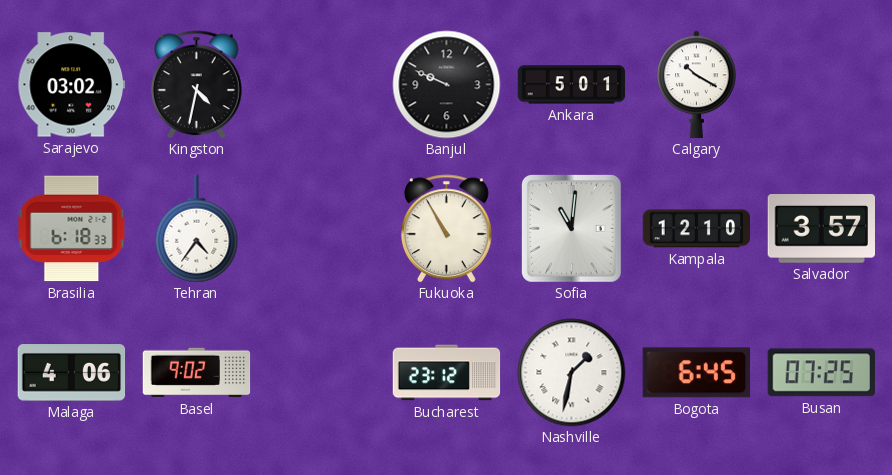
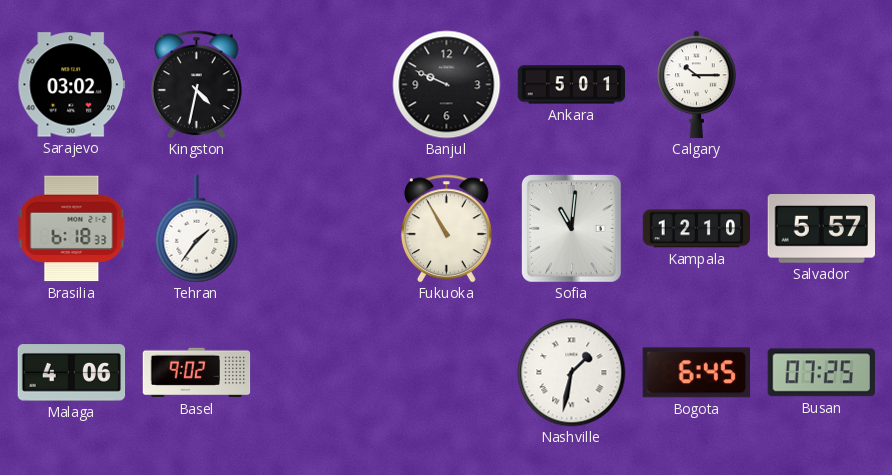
Calgary: 10:20 -> 10:15
Tehran: 4:36 -> 1:36
Salvador: 3:57 -> 5:57
Bucharest: 23:12 -> none
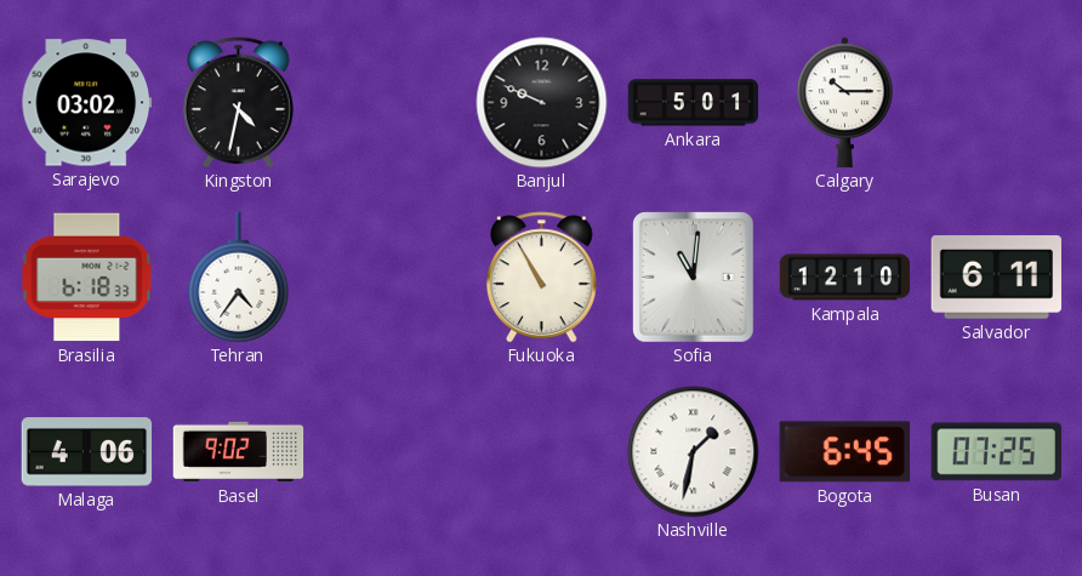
Tehran: 1:36 -> 4:36
Salvador: 5:57 -> 6:11
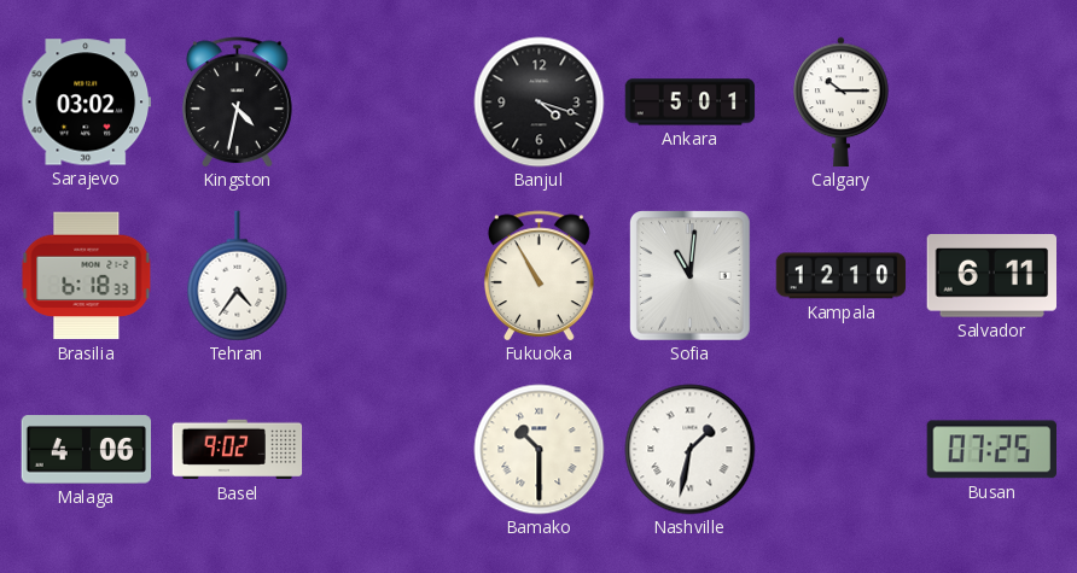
Banjul: 9:49 -> 4:18
Bamako: none -> 10:30
Bogota: 6:45 -> none
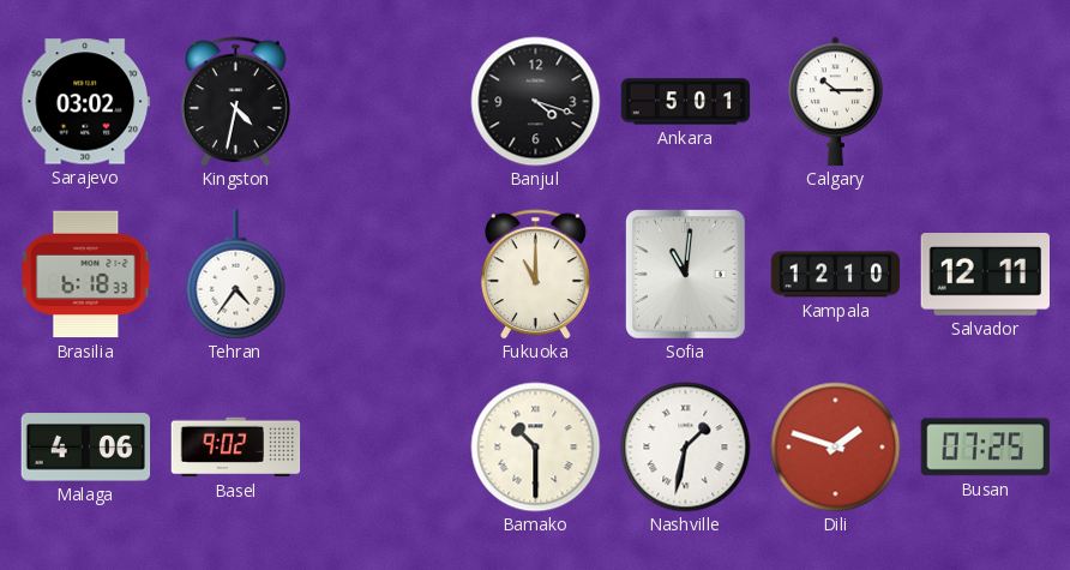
Fukuoka: 10:55 -> 11:00
Salvador: 6:11 -> 12:11
Dili: none -> 1:48
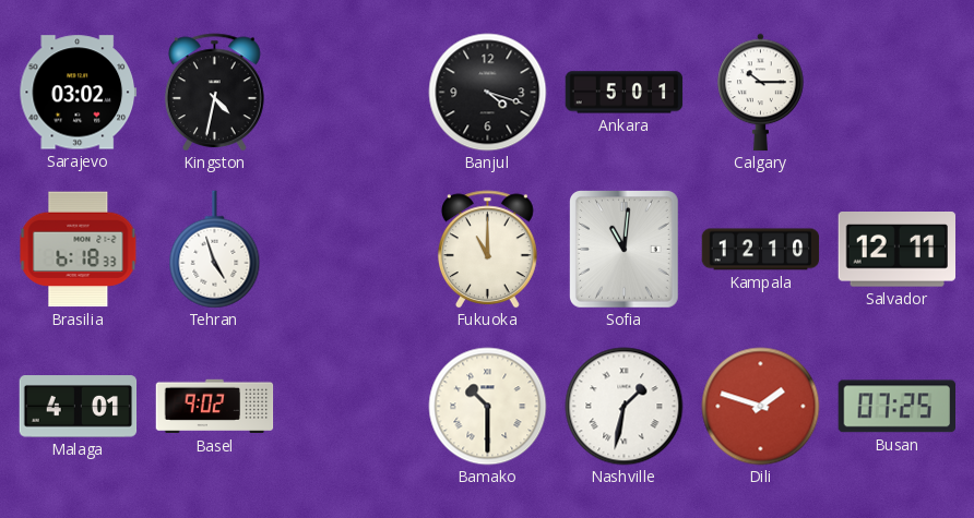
Tehran: 4:36 -> 4:57
Malaga: 4:06 -> 4:01
